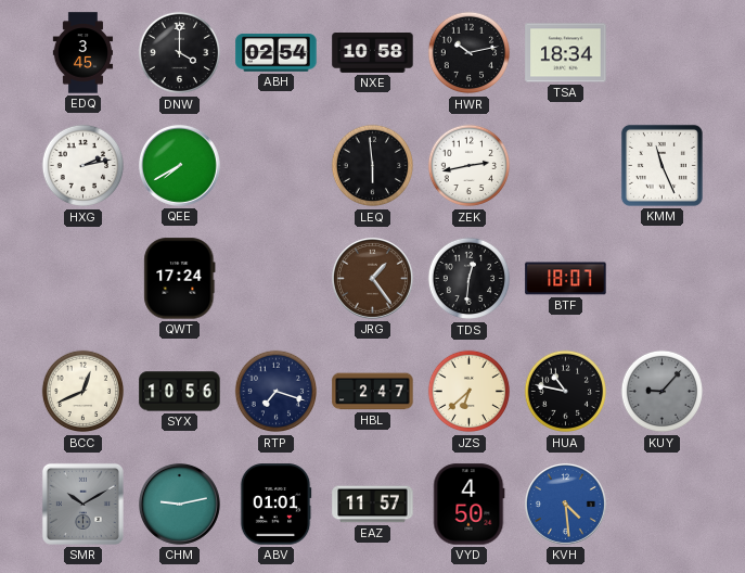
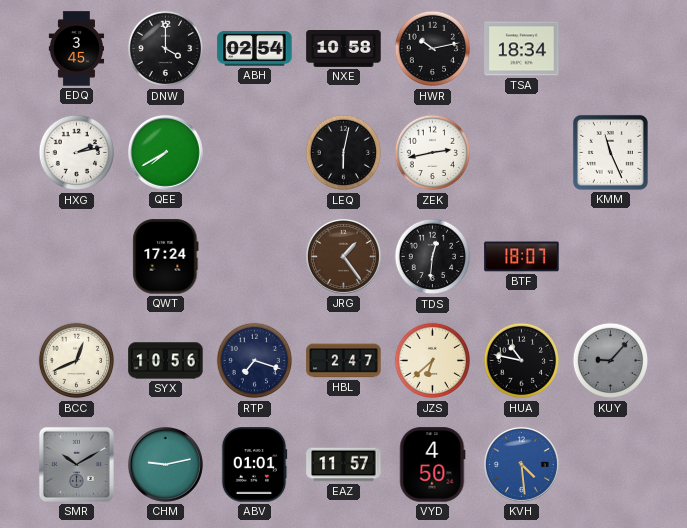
LEQ: 5:59 -> 6:02
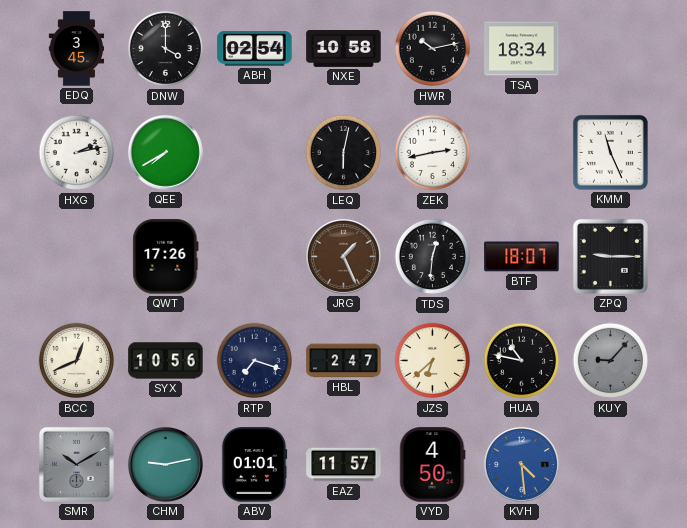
QWT: 17:24 -> 17:26
JRG: 1:24 -> 1:26
ZPQ: none -> 9:15
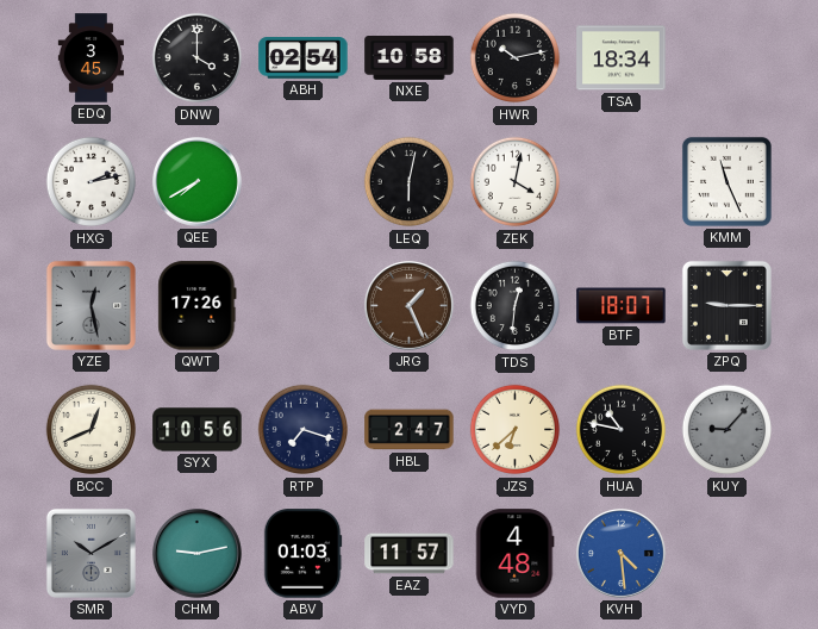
ZEK: 2:43 -> 4:02
YZE: none -> 12:28
ABV: 01:01 -> 01:03
VYD: 4:50 -> 4:48
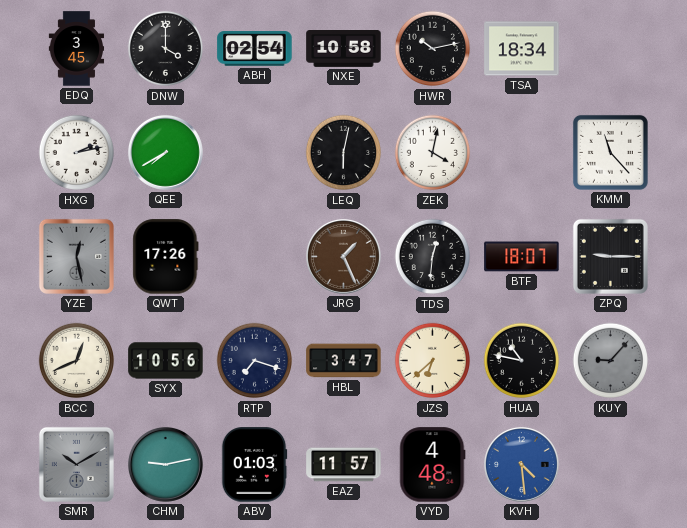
KMM: 11:26 -> 11:23
HBL: 2:47 -> 3:47
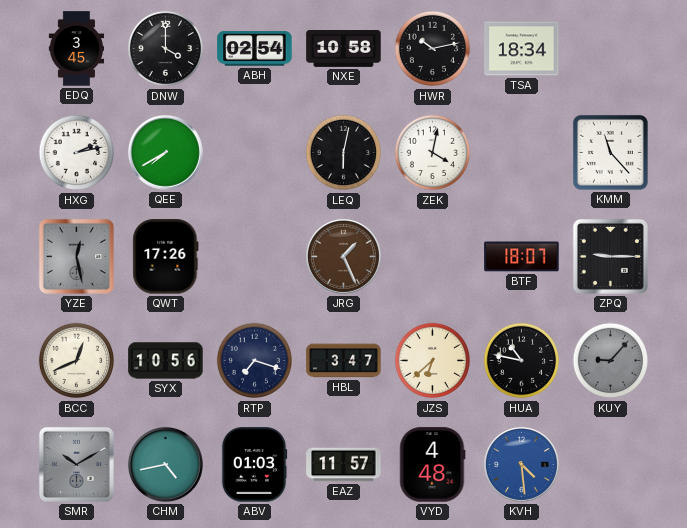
TDS: 12:31 -> none
CHM: 9:13 -> 4:43
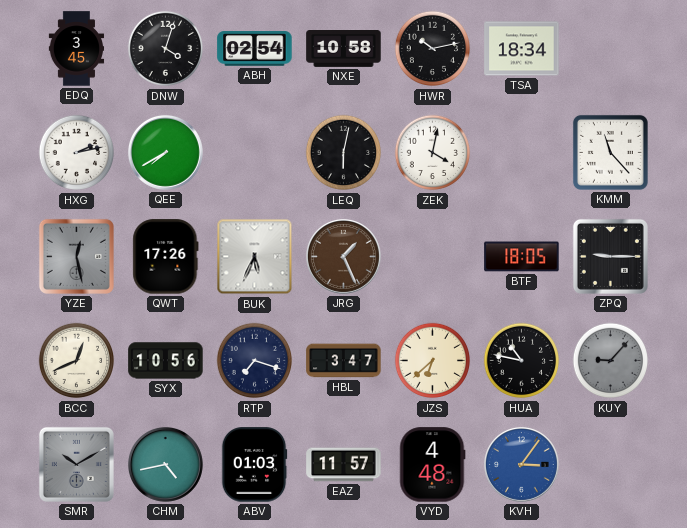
DNW: 4:00 -> 4:03
BUK: none -> 5:34
BTF: 18:07 -> 18:05
KVH: 4:29 -> 3:06
